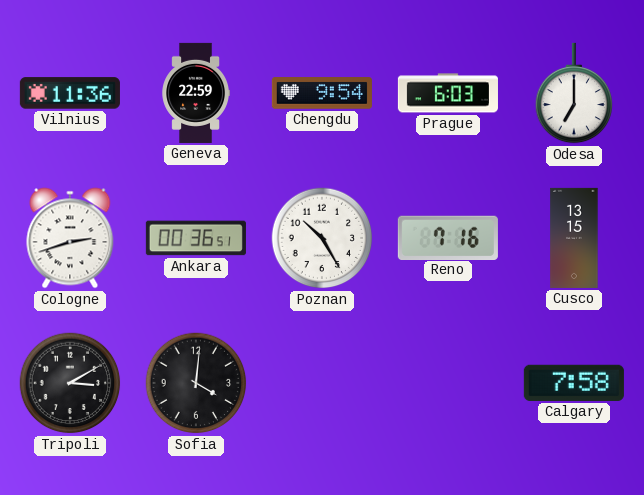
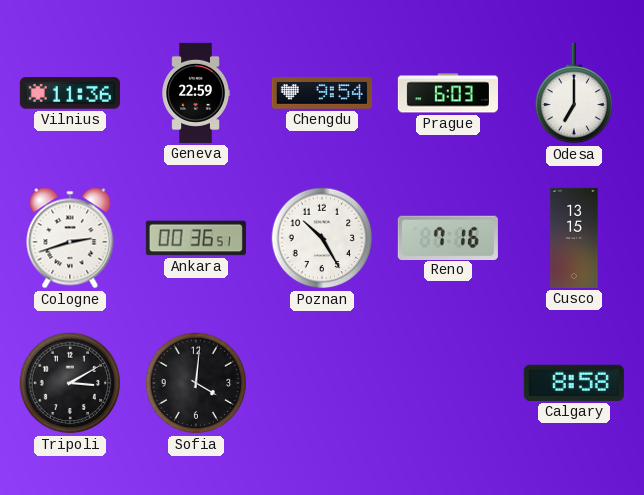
Calgary: 7:58 -> 8:58
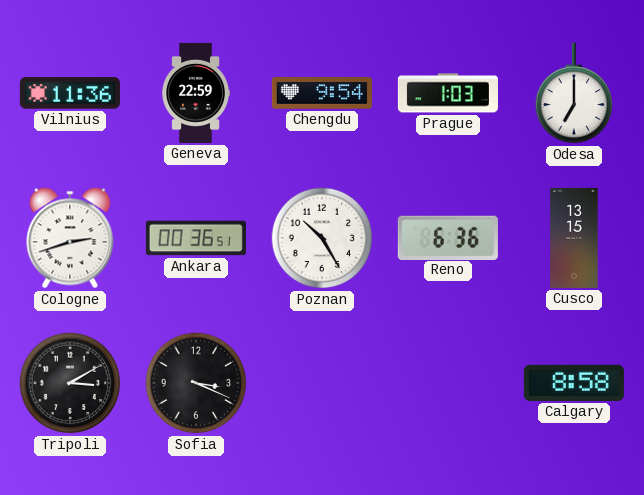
Prague: 6:03 -> 1:03
Reno: 7:16 -> 6:36
Sofia: 4:01 -> 3:19
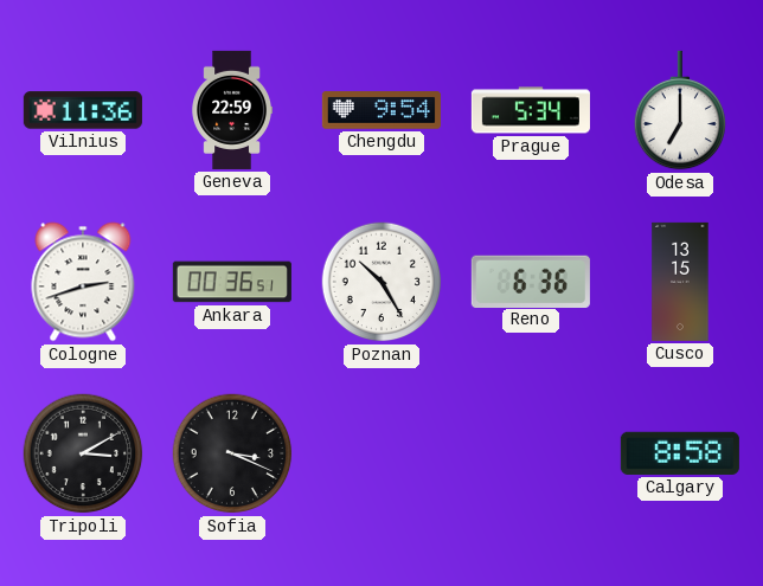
Prague: 1:03 -> 5:34
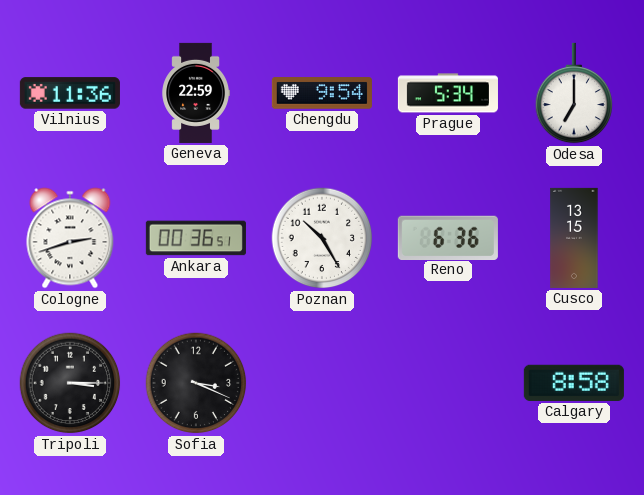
Tripoli: 3:10 -> 3:15
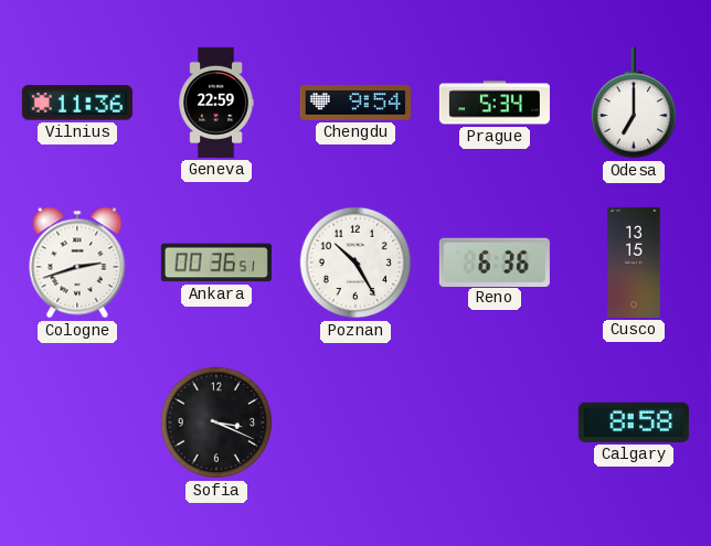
Tripoli: 3:15 -> none
